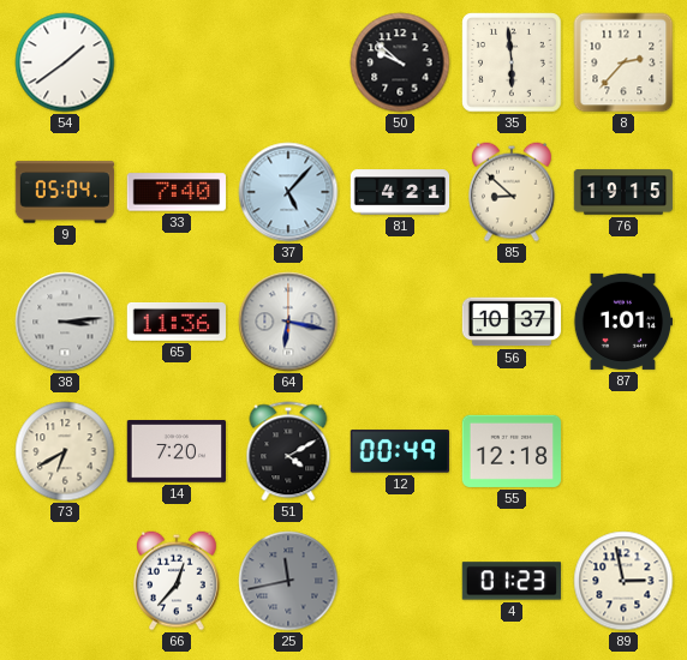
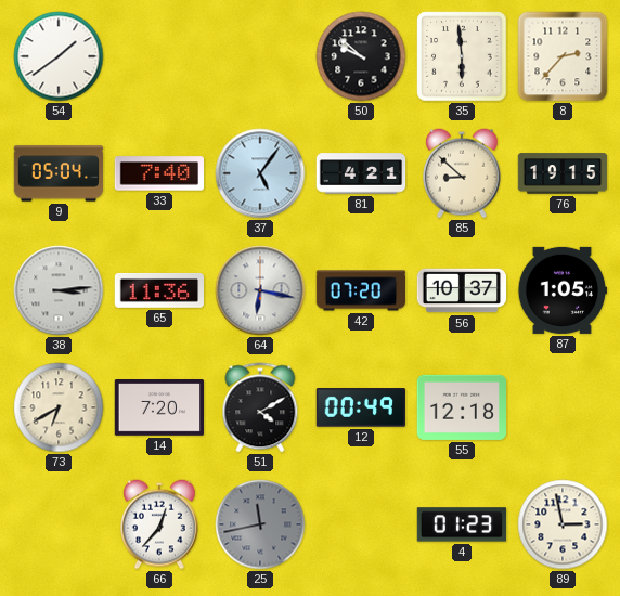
37: 5:07 -> 5:06
42: none -> 07:20
87: 1:01 -> 1:05
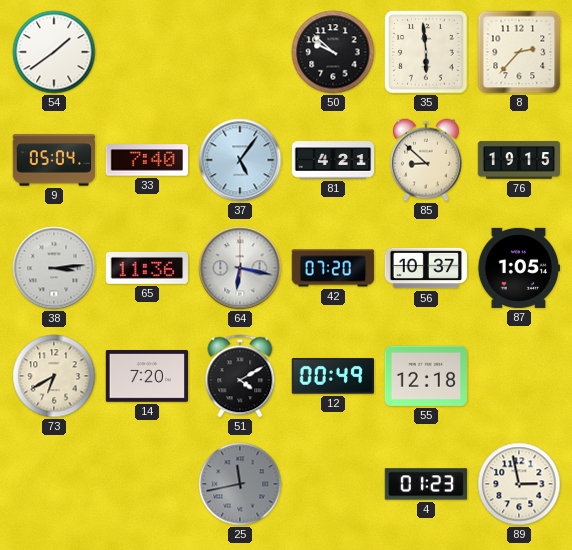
66: 12:37 -> none
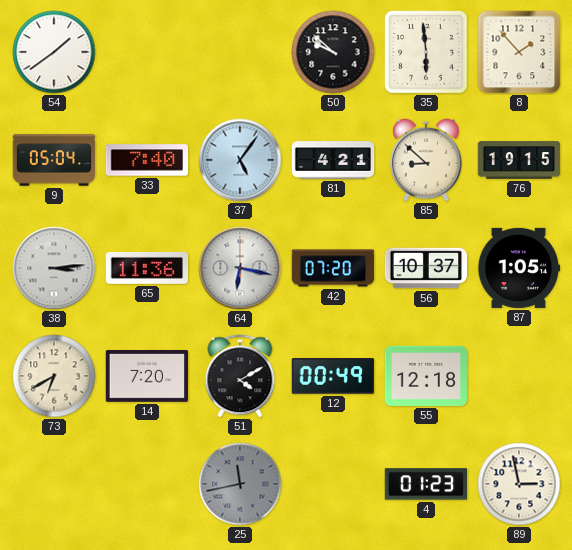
8: 2:37 -> 1:53
